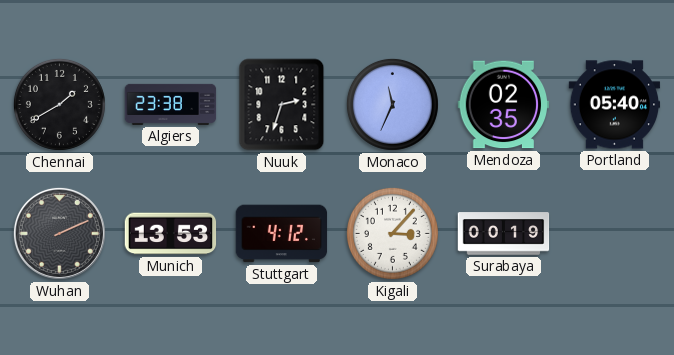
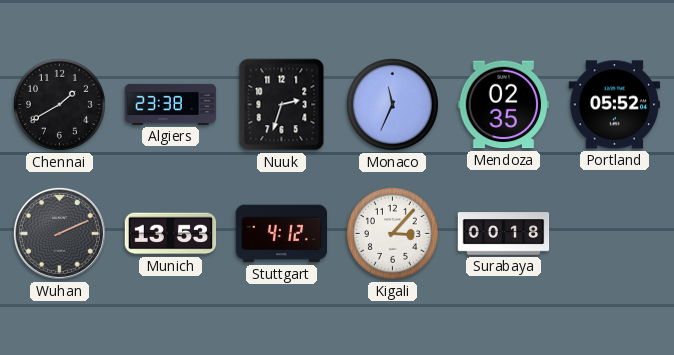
Portland: 05:40 -> 05:52
Surabaya: 00:19 -> 00:18
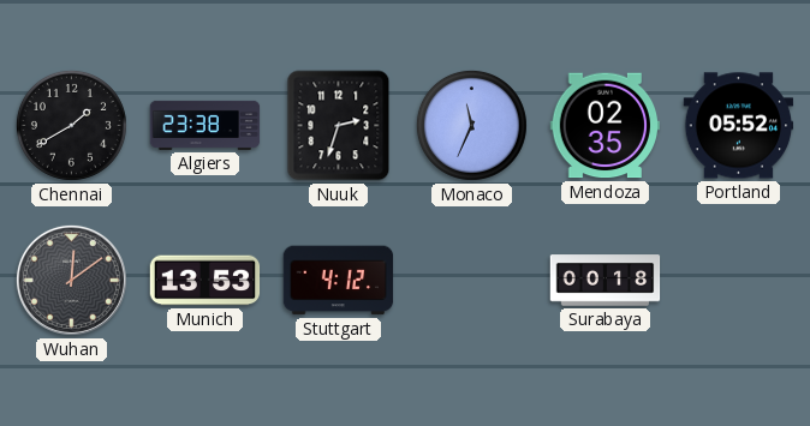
Wuhan: 2:11 -> 12:09
Kigali: 3:07 -> none
